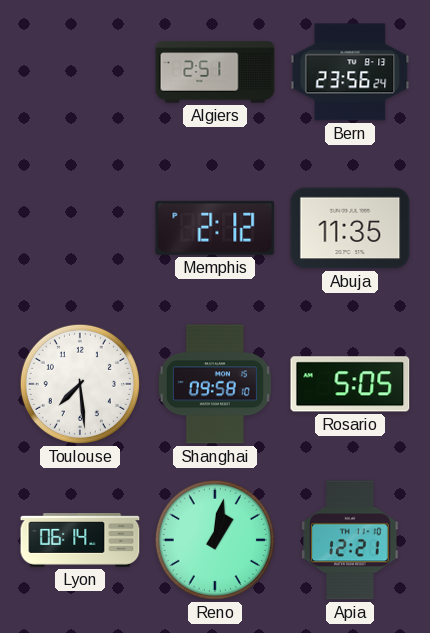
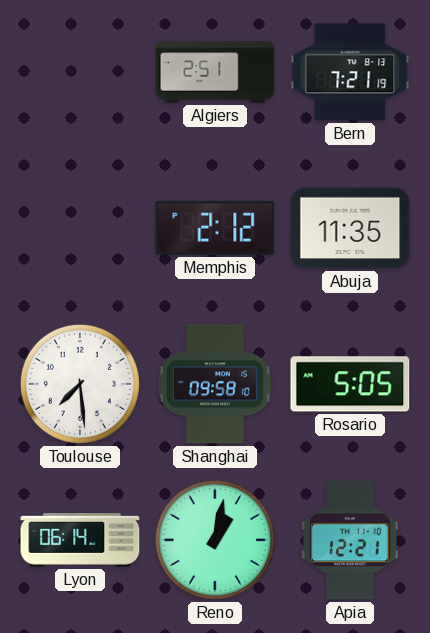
Bern: 23:56 -> 7:21
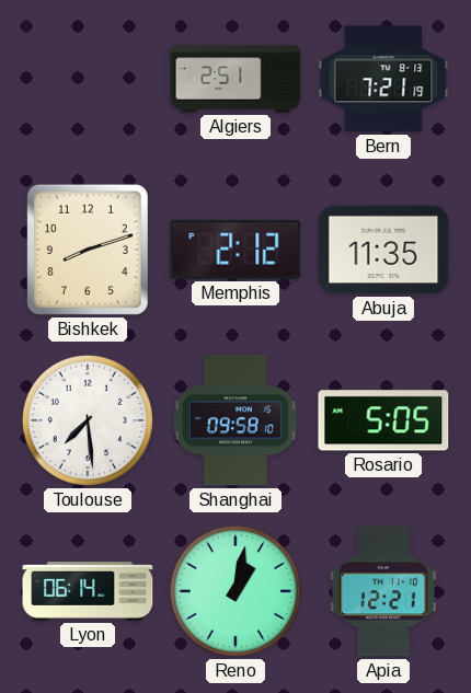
Bishkek: none -> 8:12
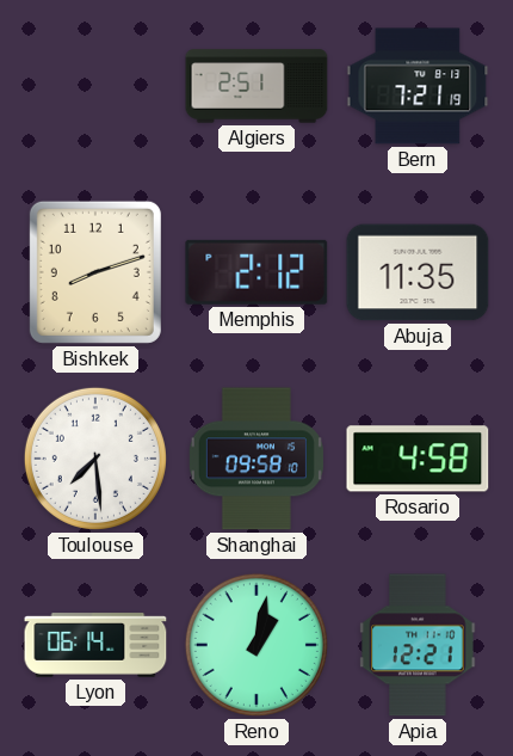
Rosario: 5:05 -> 4:58
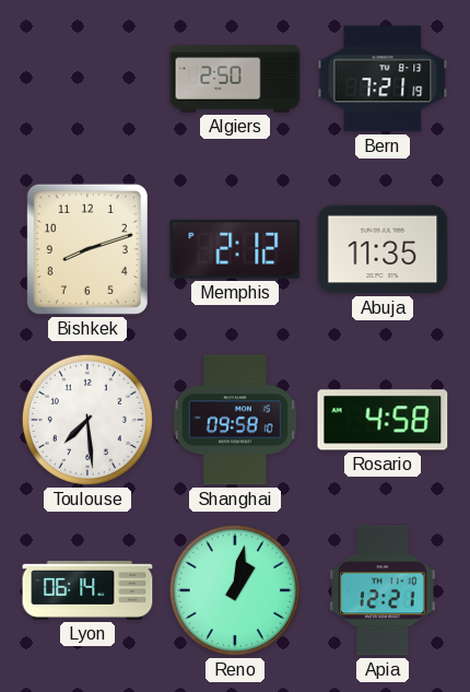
Algiers: 2:51 -> 2:50
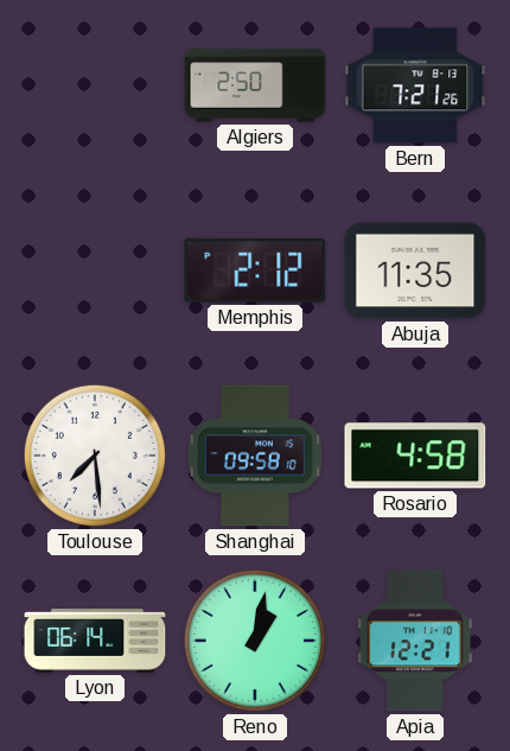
Bern: 7:21:19 -> 7:21:26
Bishkek: 8:12 -> none
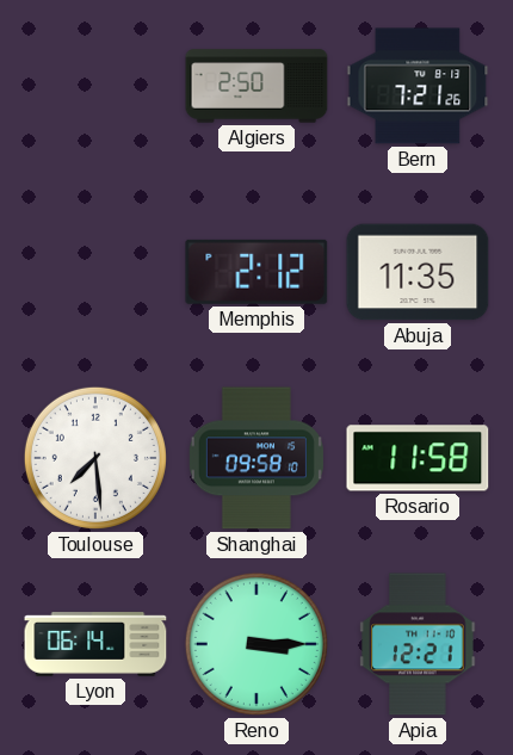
Rosario: 4:58 -> 11:58
Reno: 1:02 -> 3:15
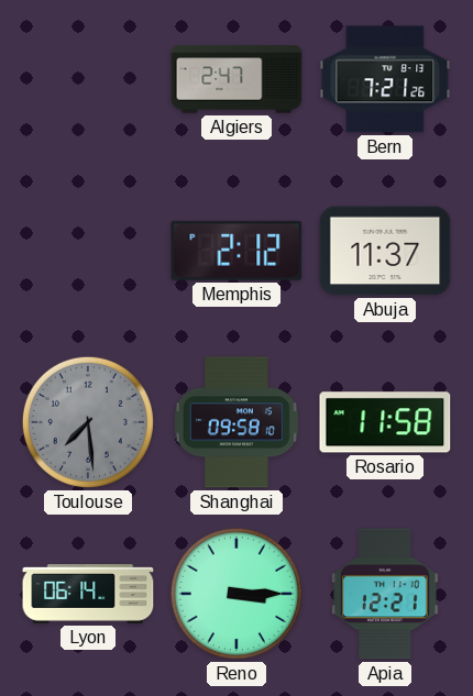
Algiers: 2:50 -> 2:47
Abuja: 11:35 -> 11:37
Toulouse dial: white -> grey
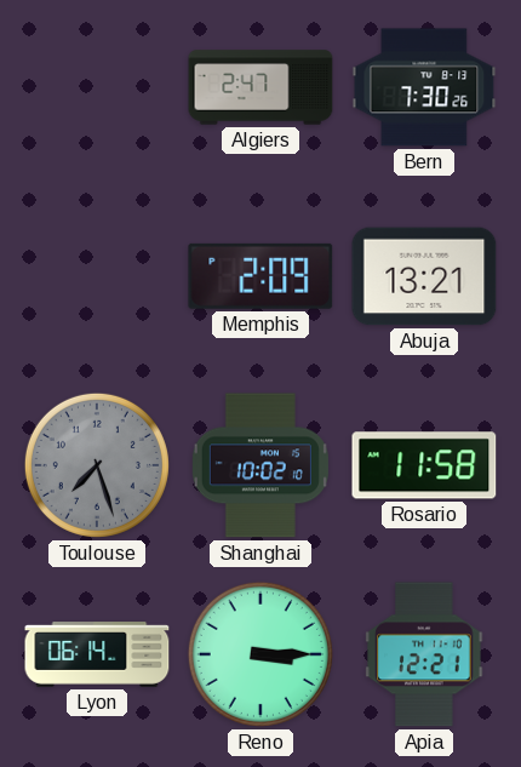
Bern: 7:21 -> 7:30
Memphis: 2:12 -> 2:09
Abuja: 11:37 -> 13:21
Toulouse: 7:29 -> 7:27
Shanghai: 09:58 -> 10:02
